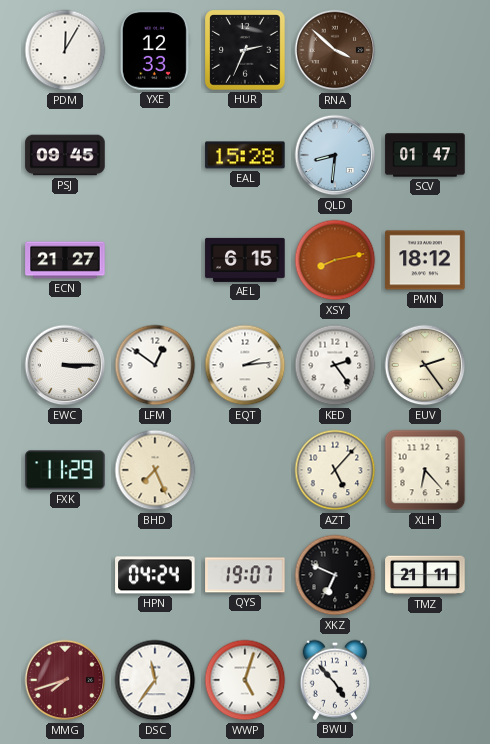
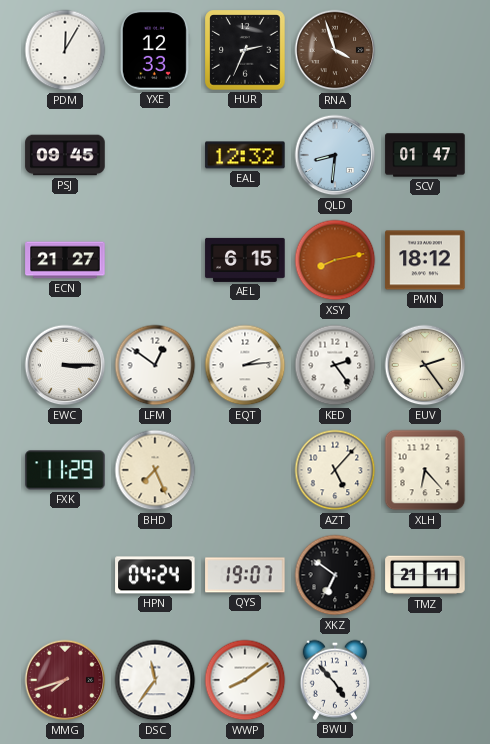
RNA: 3:52 -> 3:57
EAL: 15:28 -> 12:32
XKZ: 6:49 -> 6:51
WWP: 5:03 -> 8:09
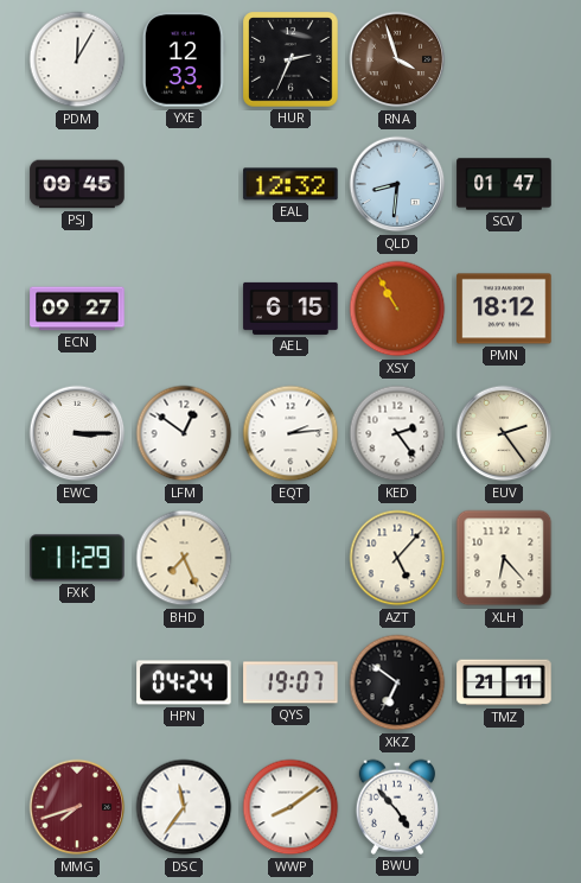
ECN: 21:27 -> 09:27
XSY: 8:13 -> 10:55
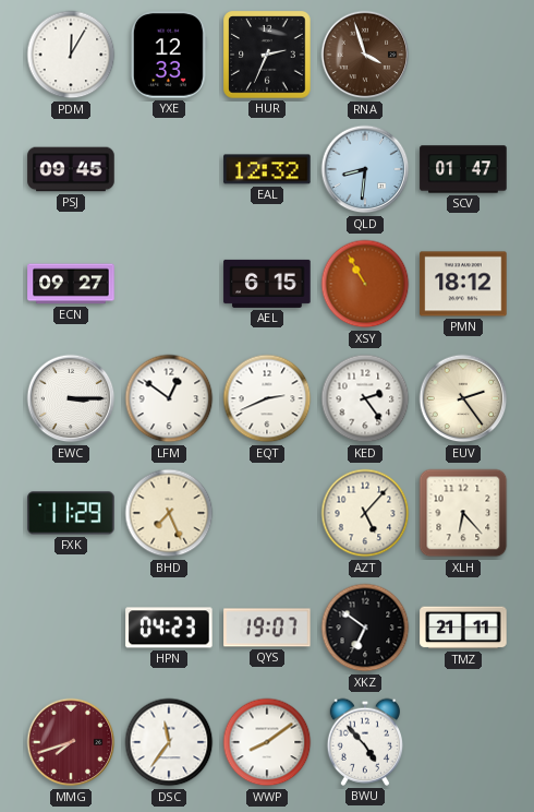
EQT: 2:14 -> 2:41
HPN: 04:24 -> 04:23
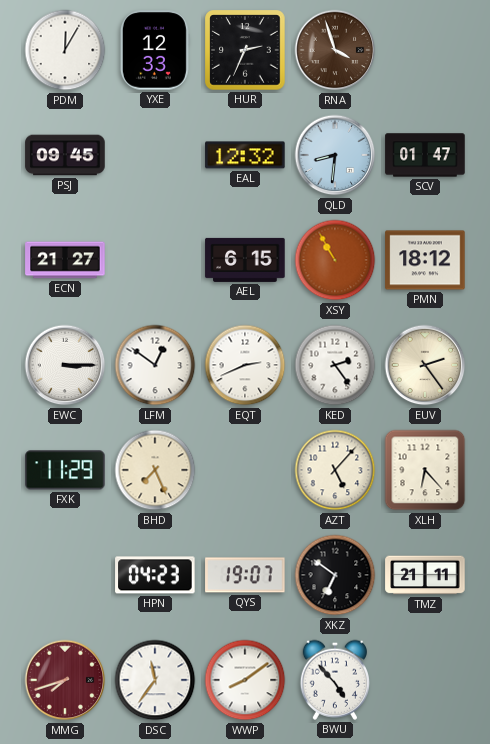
ECN: 09:27 -> 21:27
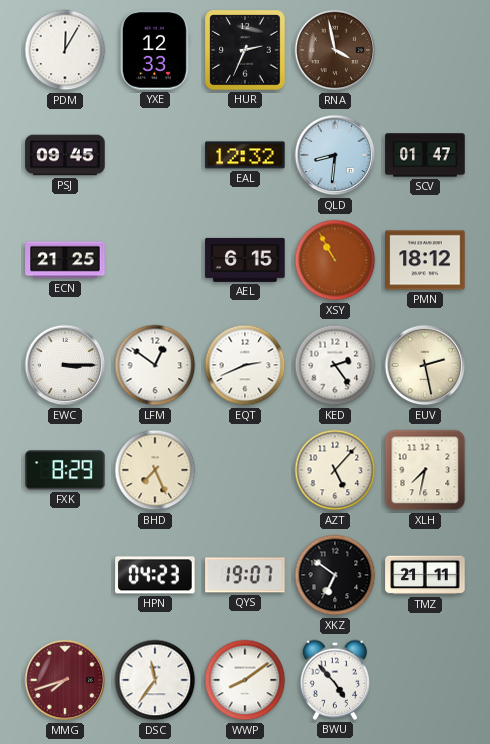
RNA: 3:57 -> 3:58
ECN: 21:27 -> 21:25
EUV: 2:24 -> 2:28
FXK: 11:29 -> 8:29
XLH: 6:23 -> 7:32
